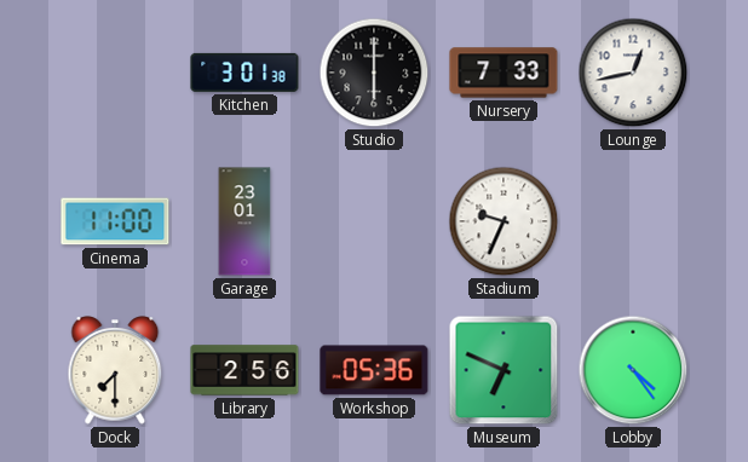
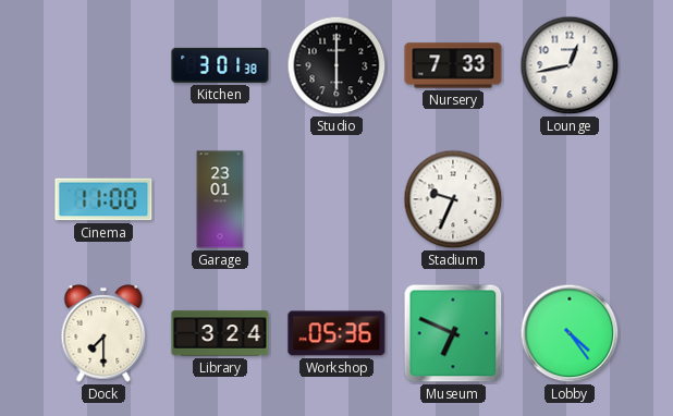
Library: 2:56 -> 3:24
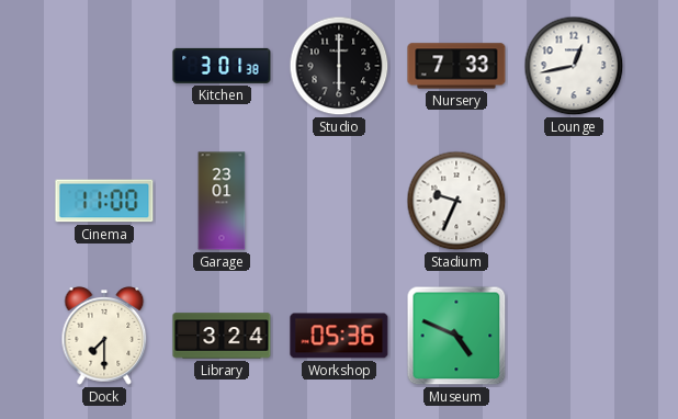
Museum: 6:49 -> 4:49
Lobby: 4:24 -> none
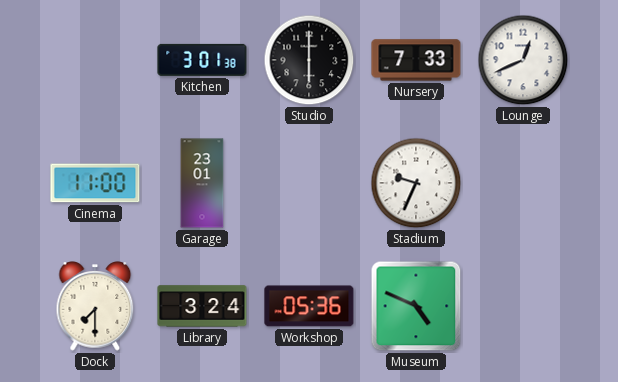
Lounge: 12:43 -> 12:41
